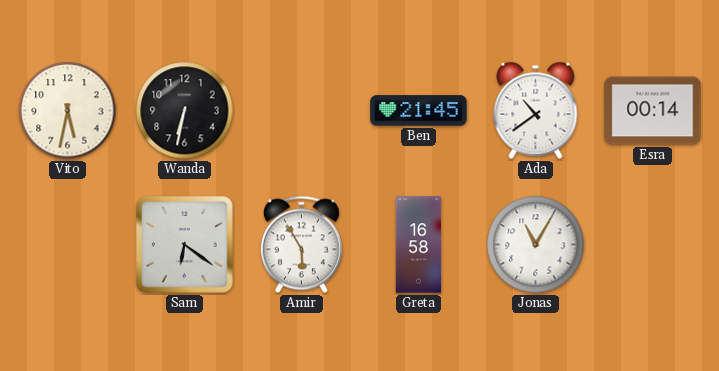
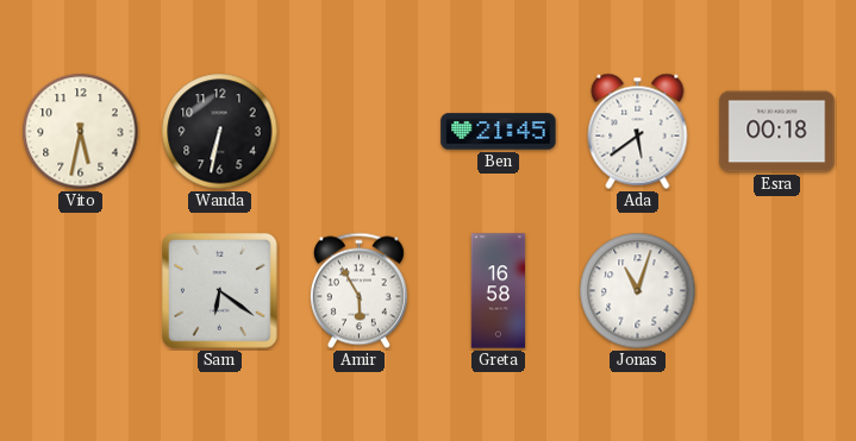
Ada: 10:39 -> 5:39
Esra: 00:14 -> 00:18
Jonas: 11:05 -> 11:03
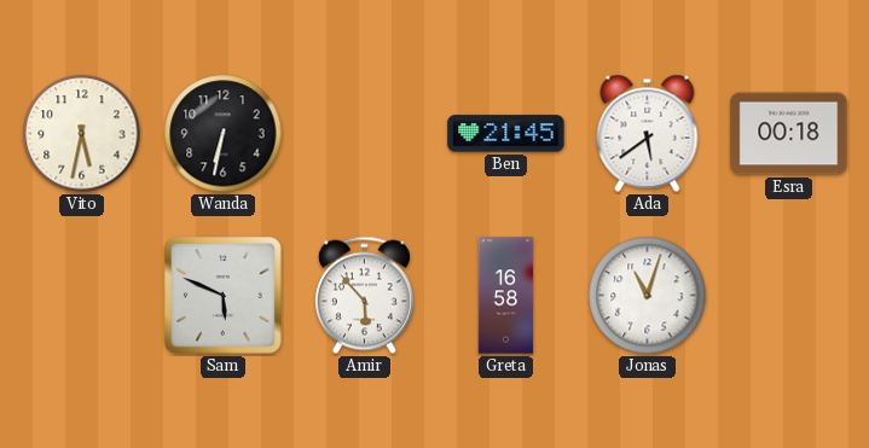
Sam: 6:21 -> 5:49
Amir: 5:55 -> 5:53
